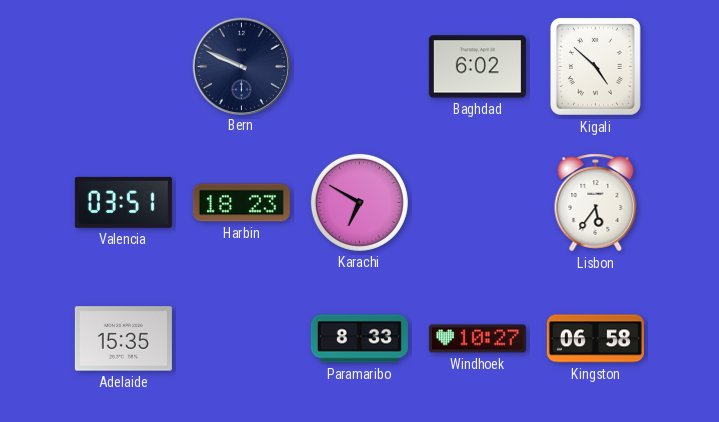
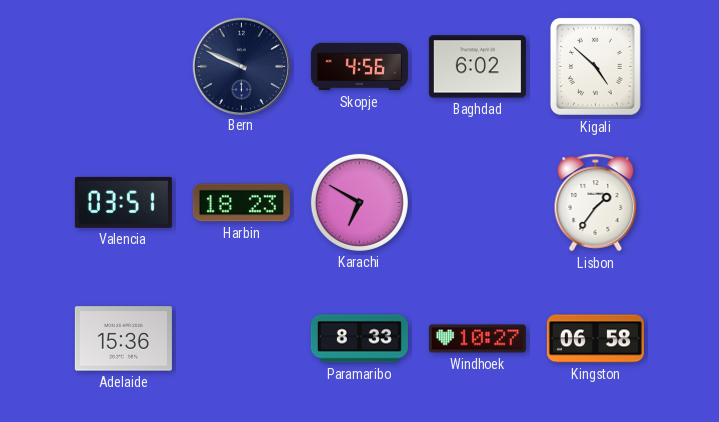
Skopje: none -> 4:56
Lisbon: 5:36 -> 1:36
Adelaide: 15:35 -> 15:36
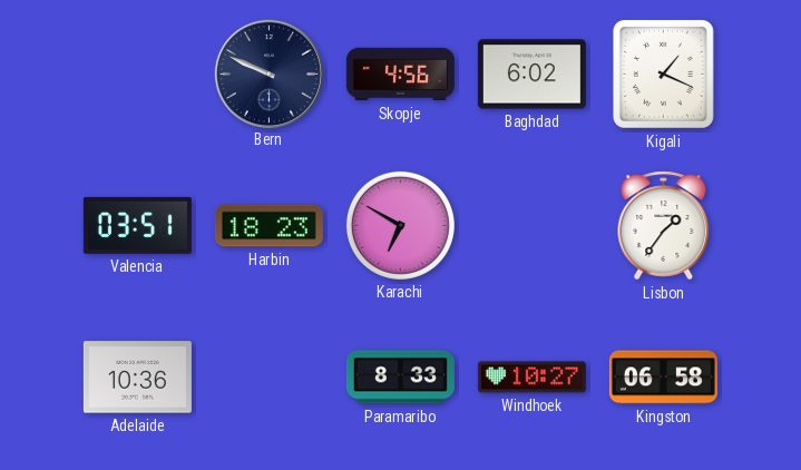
Kigali: 4:52 -> 1:19
Adelaide: 15:36 -> 10:36
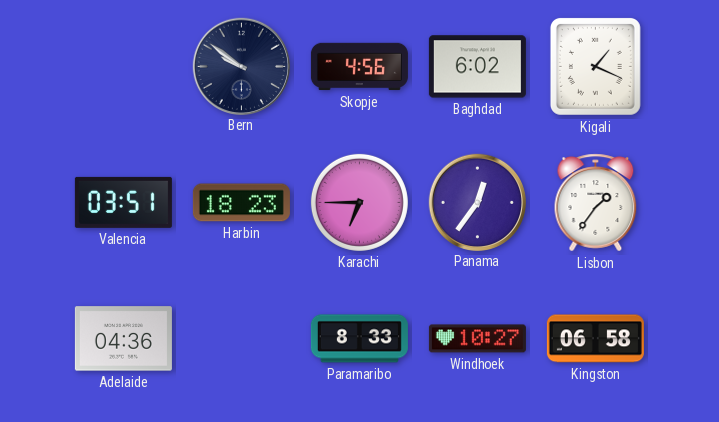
Bern: 9:49 -> 9:51
Karachi: 6:50 -> 6:45
Panama: none -> 12:36
Adelaide: 10:36 -> 04:36
